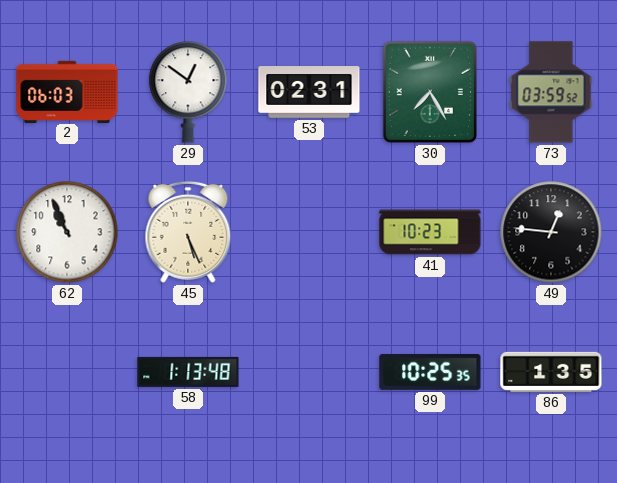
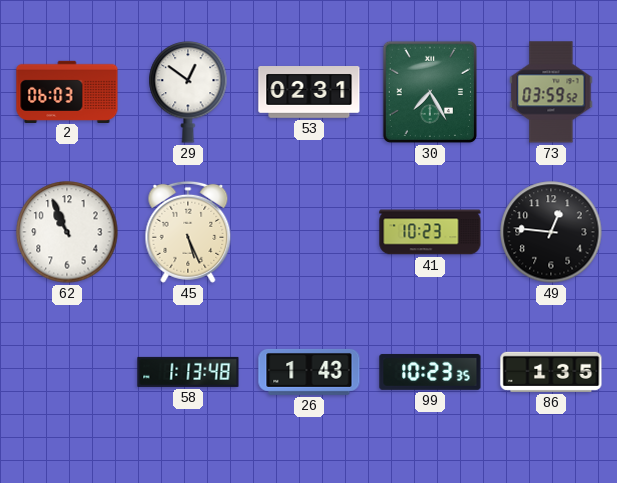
26: none -> 1:43
99: 10:25 -> 10:23
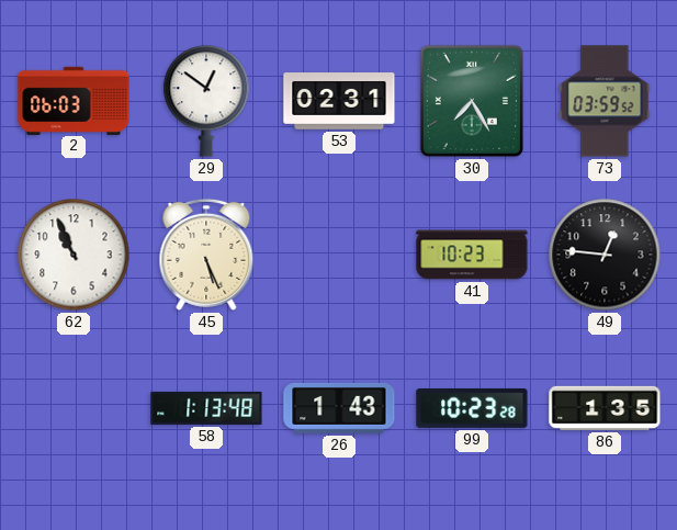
99: 10:23:35 -> 10:23:28
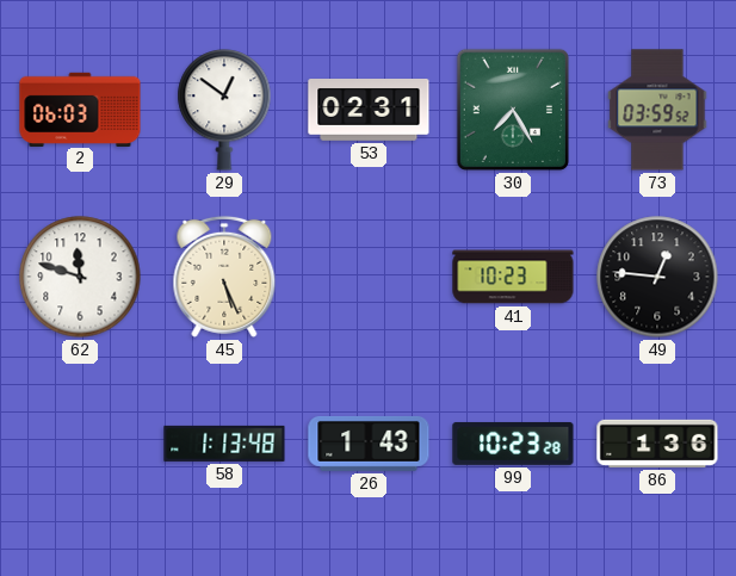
62: 10:56 -> 11:48
86: 1:35 -> 1:36
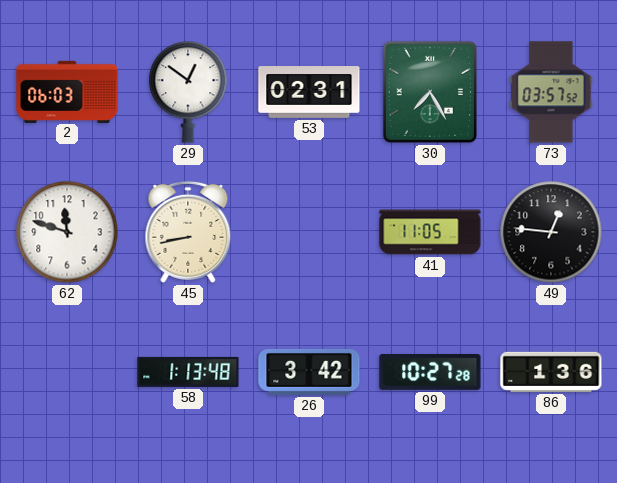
73: 03:59 -> 03:57
45: 5:26 -> 8:43
41: 10:23 -> 11:05
26: 1:43 -> 3:42
99: 10:23 -> 10:27
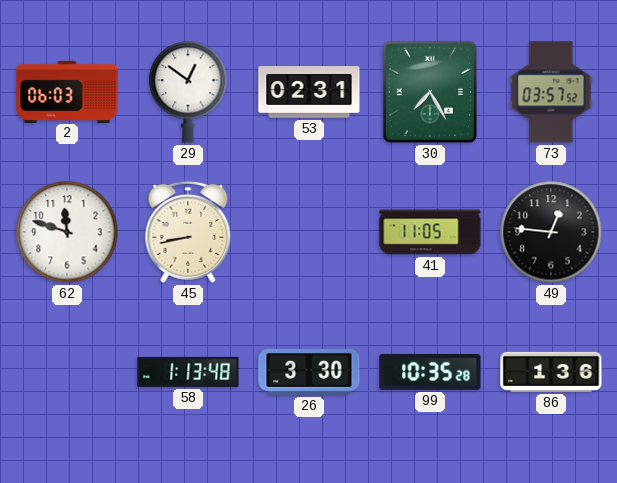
26: 3:42 -> 3:30
99: 10:27 -> 10:35
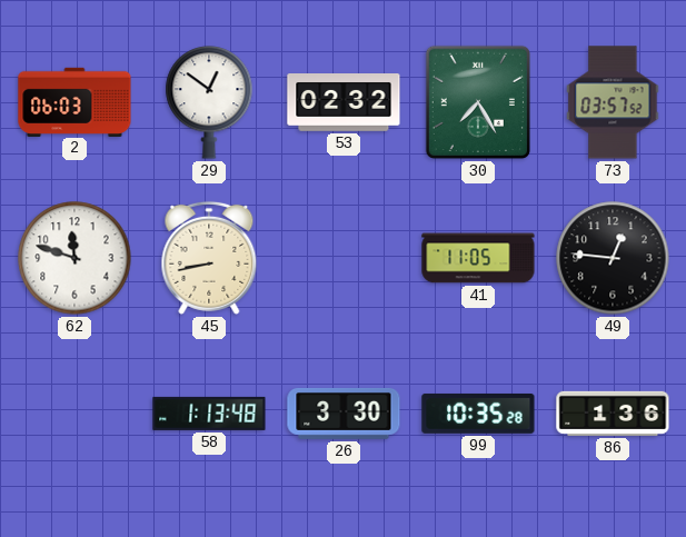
53: 02:31 -> 02:32
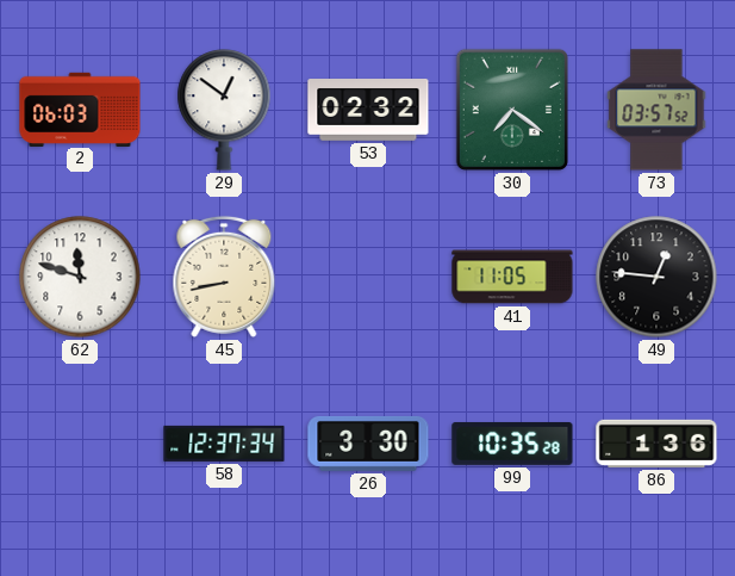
30: 7:25 -> 7:21
58: 1:13 -> 12:37
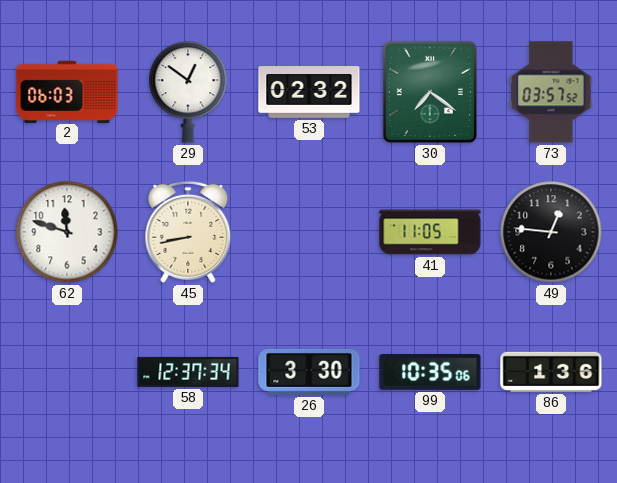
99: 10:35:28 -> 10:35:06
